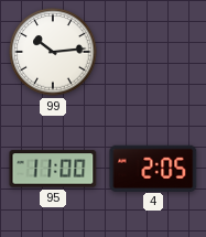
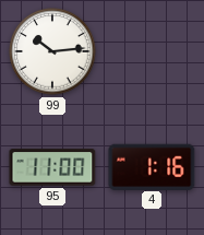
4: 2:05 -> 1:16
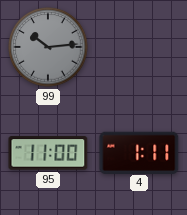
99 dial: white -> grey
4: 1:16 -> 1:11
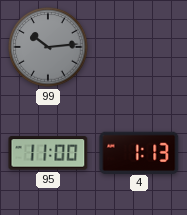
4: 1:11 -> 1:13
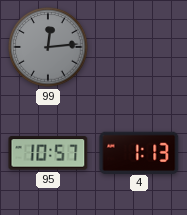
99: 10:14 -> 12:14
95: 11:00 -> 10:57
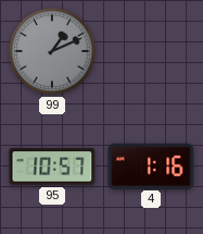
99: 12:14 -> 1:11
4: 1:13 -> 1:16
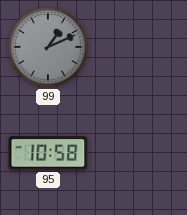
95: 10:57 -> 10:58
4: 1:16 -> none
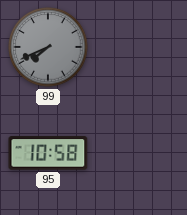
99: 1:11 -> 7:41
